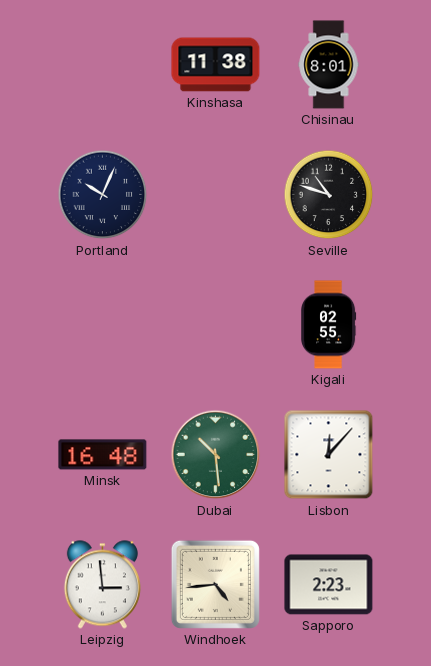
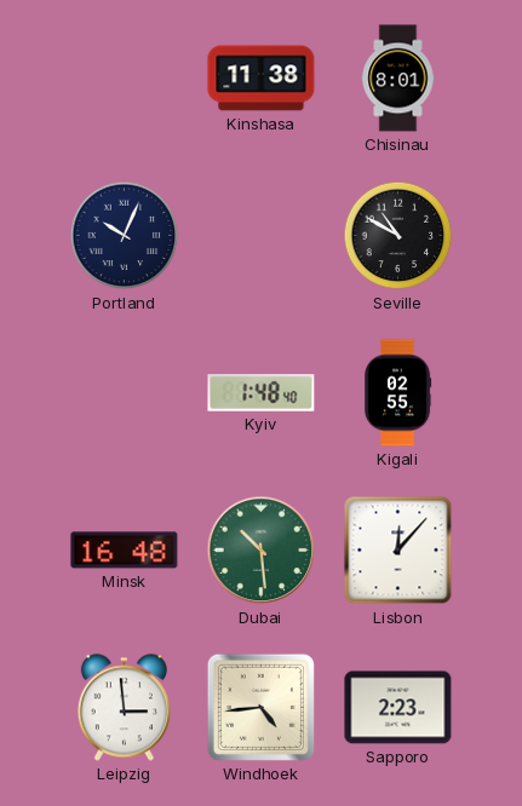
Seville: 10:48 -> 10:50
Kyiv: none -> 1:48
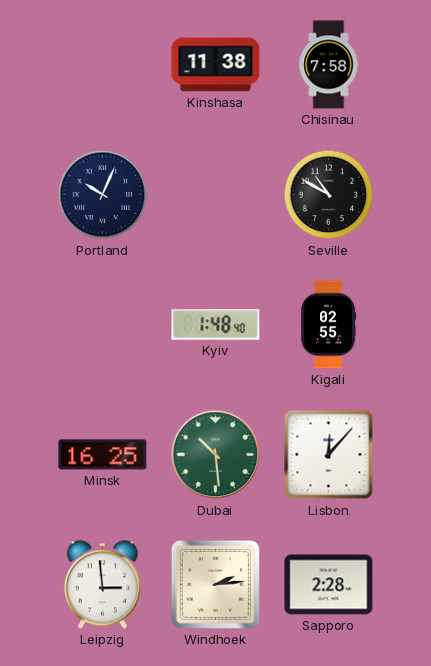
Chisinau: 8:01 -> 7:58
Minsk: 16:48 -> 16:25
Windhoek: 4:44 -> 2:14
Sapporo: 2:23 -> 2:28
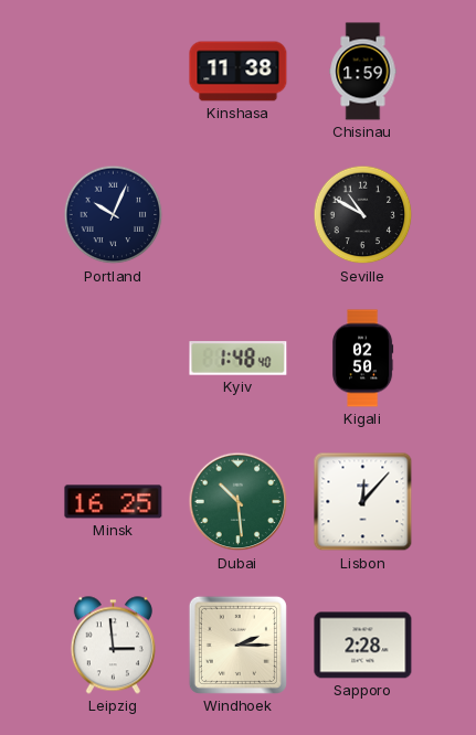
Chisinau: 7:58 -> 1:59
Kigali: 02:55 -> 02:50
Windhoek: 2:14 -> 2:15
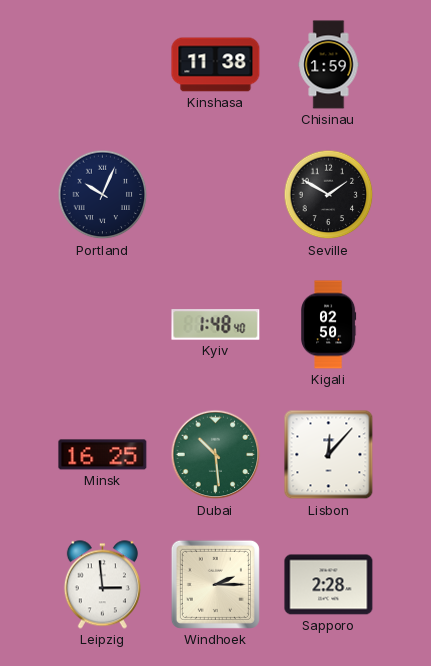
Seville: 10:50 -> 1:50
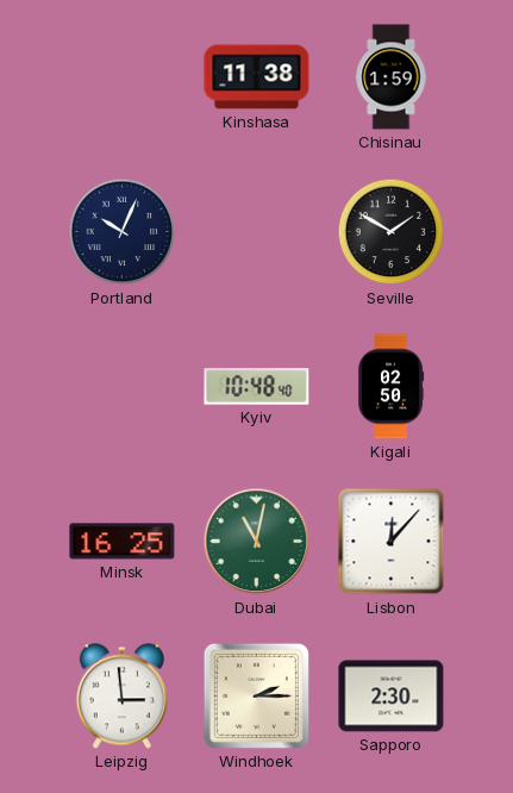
Kyiv: 1:48 -> 10:48
Dubai: 10:29 -> 11:02
Sapporo: 2:28 -> 2:30
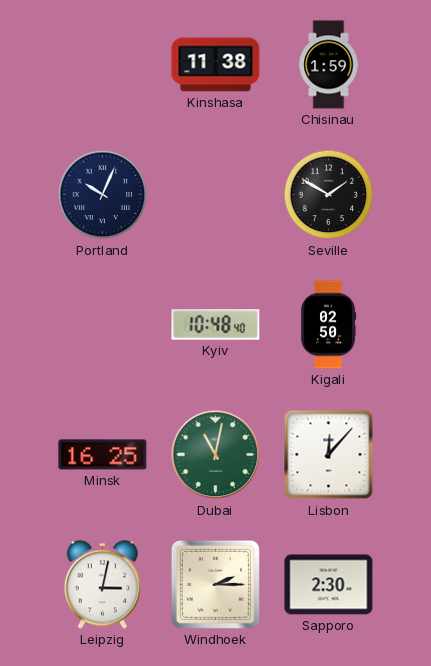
Leipzig: 2:59 -> 3:02
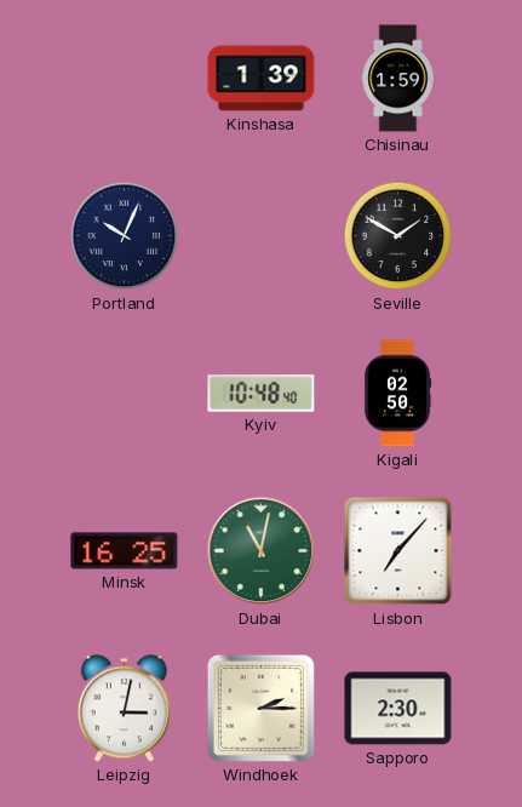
Kinshasa: 11:38 -> 1:39
Lisbon: 12:07 -> 7:07
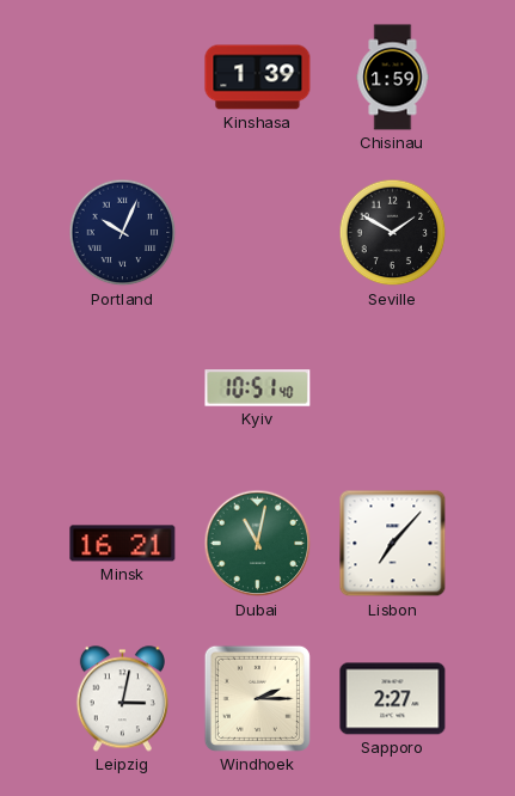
Kyiv: 10:48 -> 10:51
Kigali: 02:50 -> none
Minsk: 16:25 -> 16:21
Sapporo: 2:30 -> 2:27
